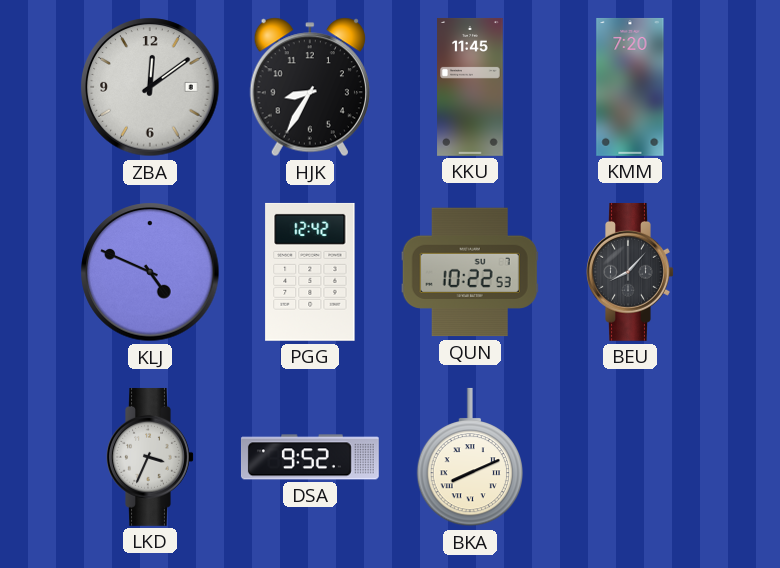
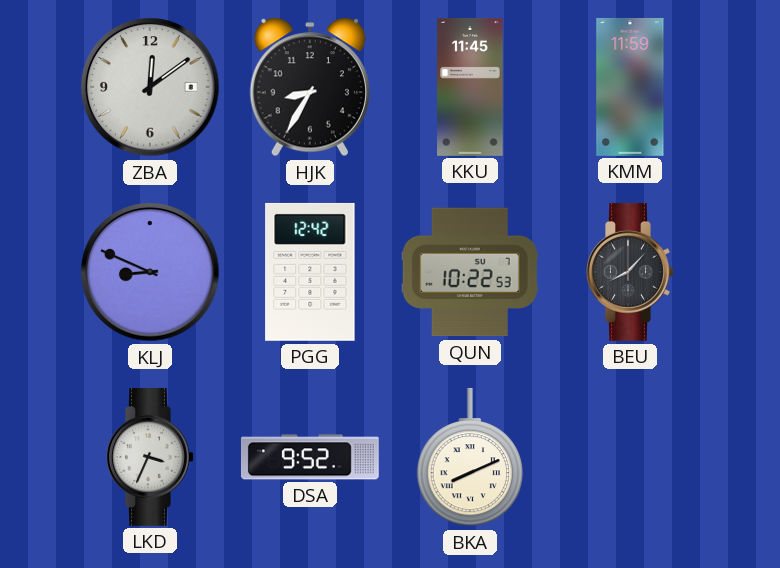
KMM: 7:20 -> 11:59
KLJ: 4:49 -> 8:49
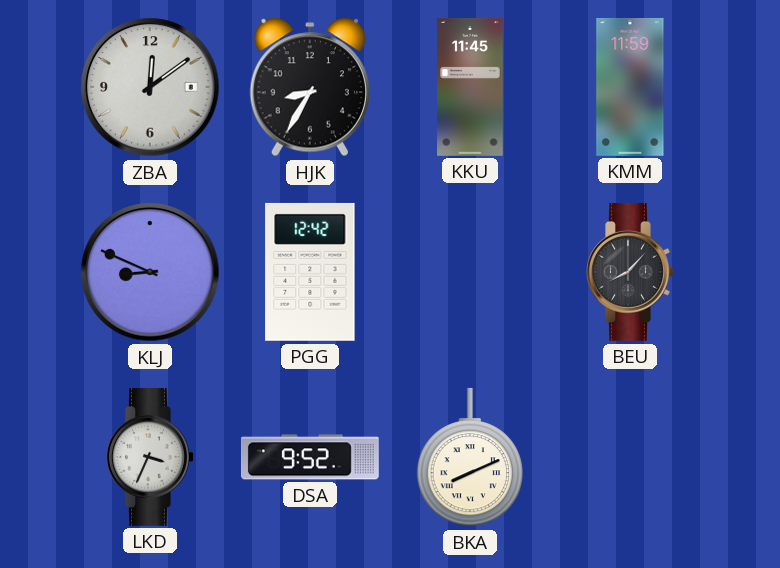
QUN: 10:22 -> none
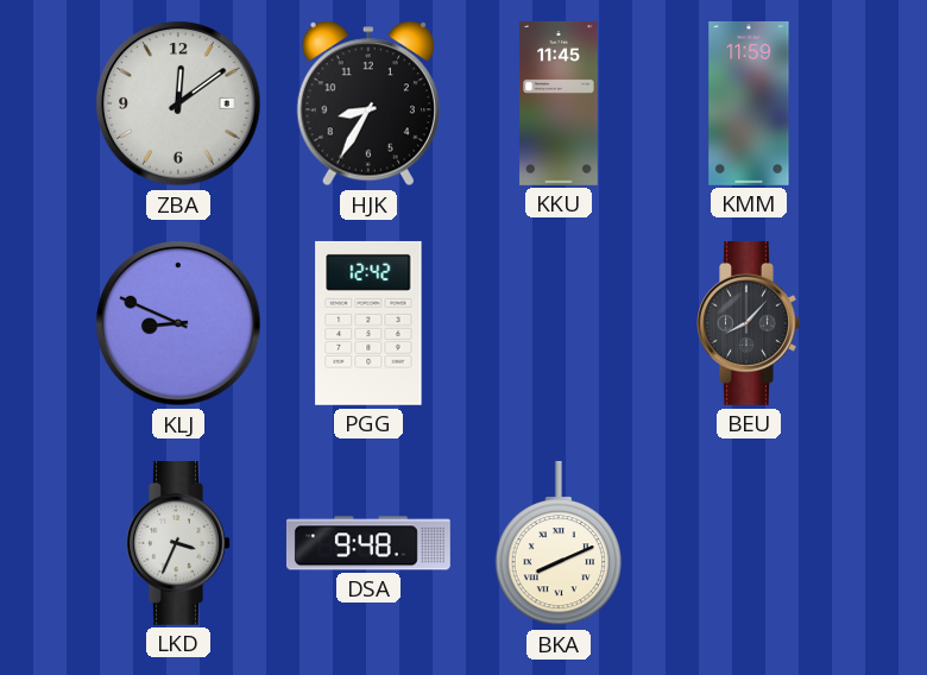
DSA: 9:52 -> 9:48
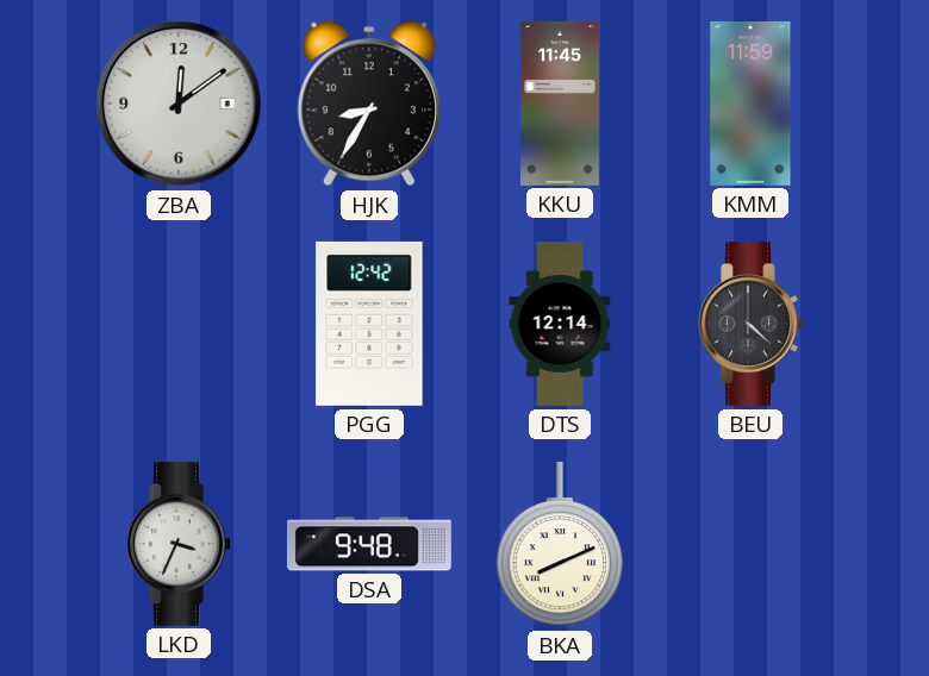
KLJ: 8:49 -> none
DTS: none -> 12:14
BEU: 8:07 -> 4:22
